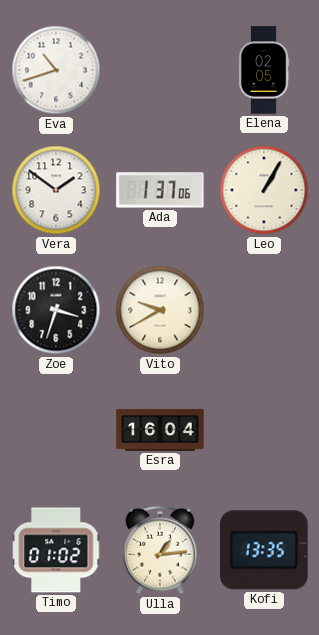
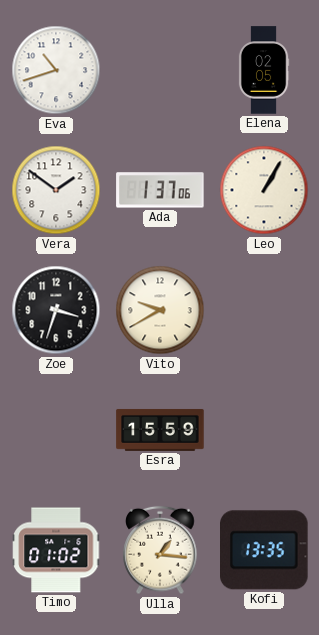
Esra: 16:04 -> 15:59
Ulla: 1:14 -> 1:16
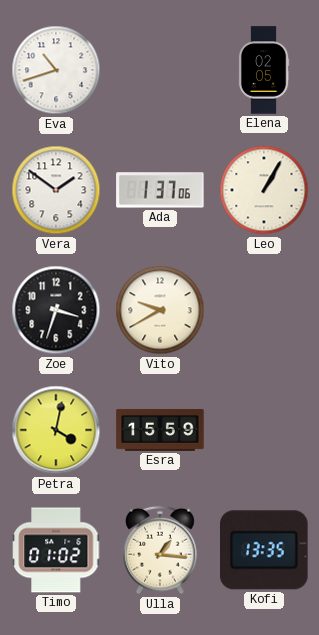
Petra: none -> 4:02
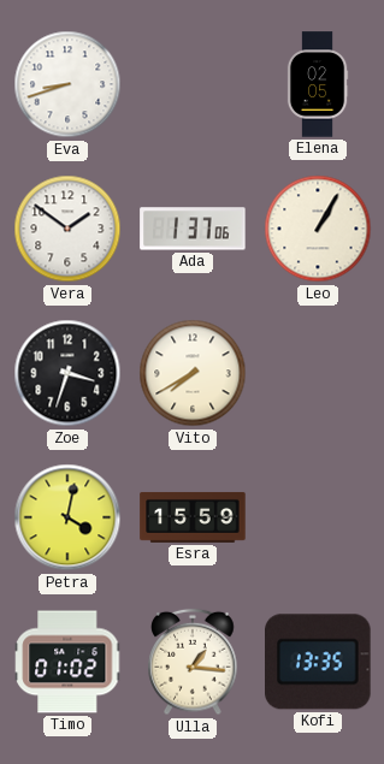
Eva: 10:42 -> 8:42
Vito: 9:40 -> 7:40
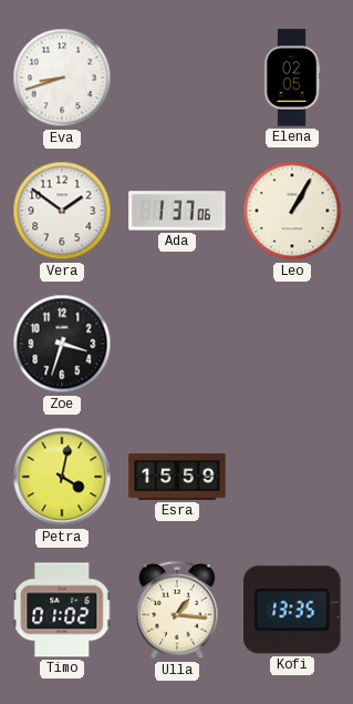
Vito: 7:40 -> none
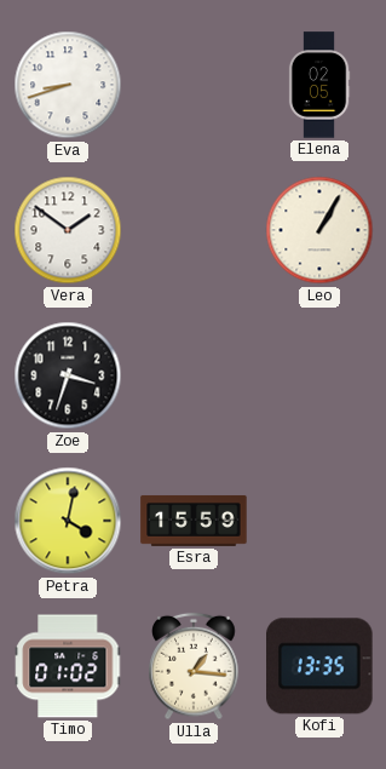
Ada: 1:37 -> none
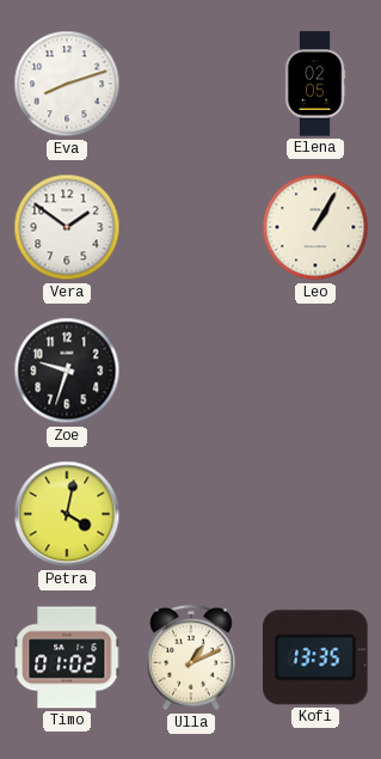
Eva: 8:42 -> 8:12
Zoe: 3:33 -> 9:33
Esra: 15:59 -> none
Ulla: 1:16 -> 1:11
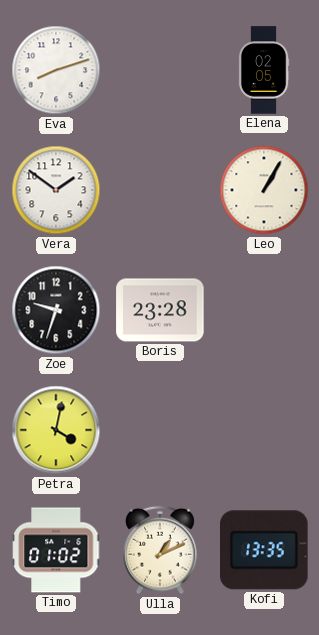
Boris: none -> 23:28
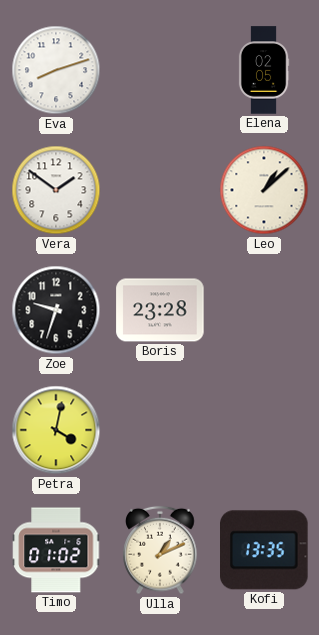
Leo: 1:05 -> 1:08
